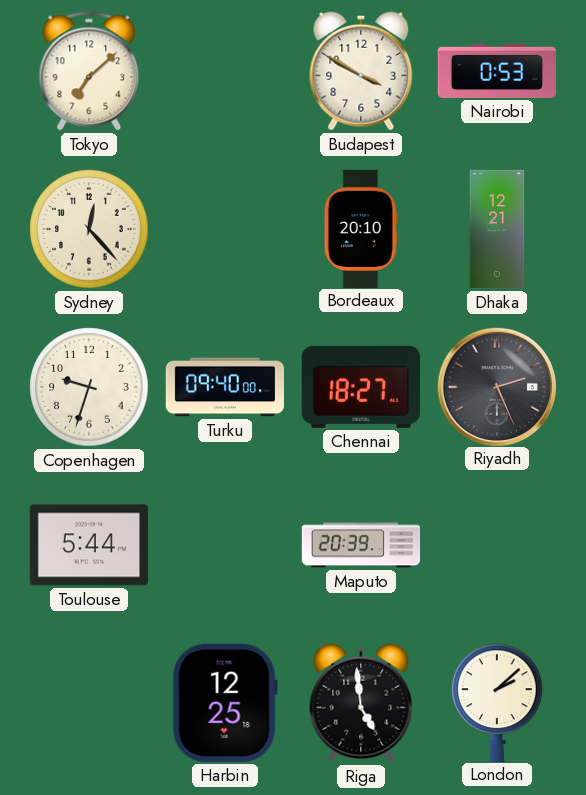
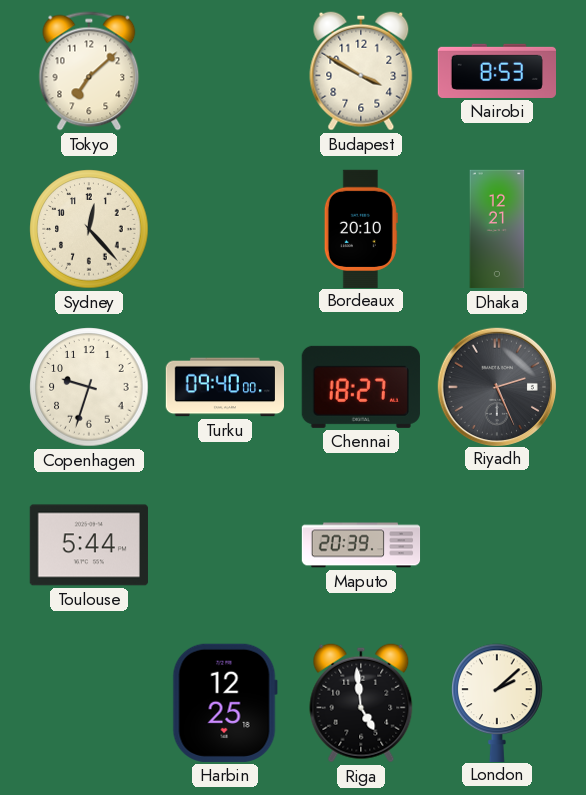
Nairobi: 0:53 -> 8:53
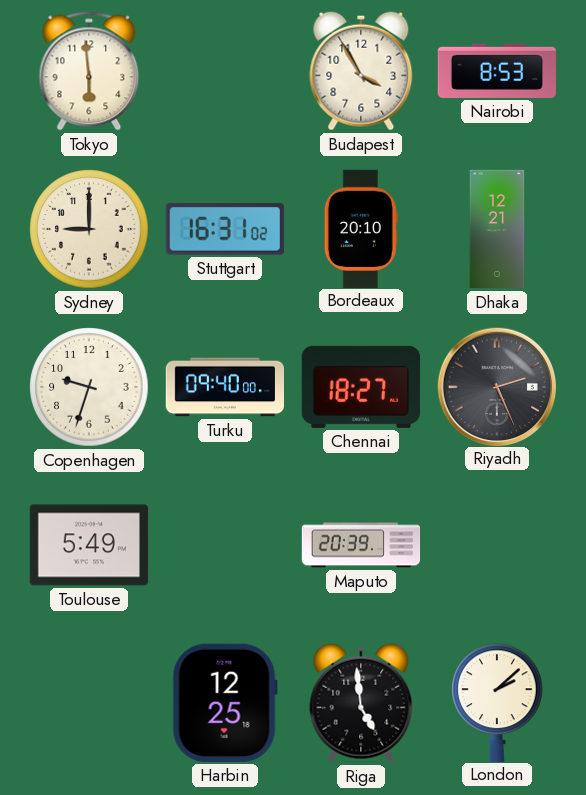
Tokyo: 7:08 -> 5:59
Budapest: 3:50 -> 3:55
Sydney: 12:23 -> 9:00
Stuttgart: none -> 16:31
Toulouse: 5:44 -> 5:49
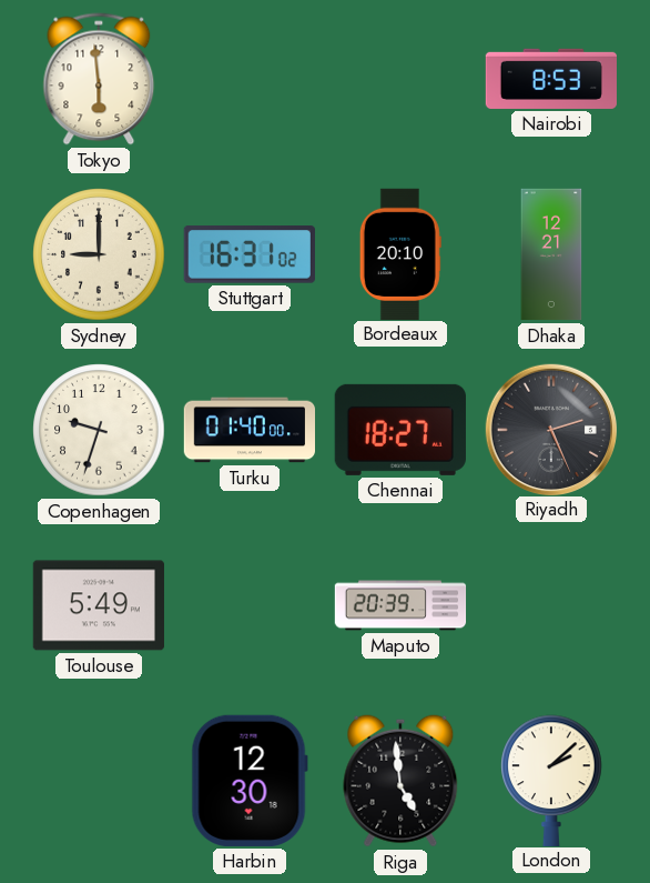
Budapest: 3:55 -> none
Turku: 09:40 -> 01:40
Harbin: 12:25 -> 12:30
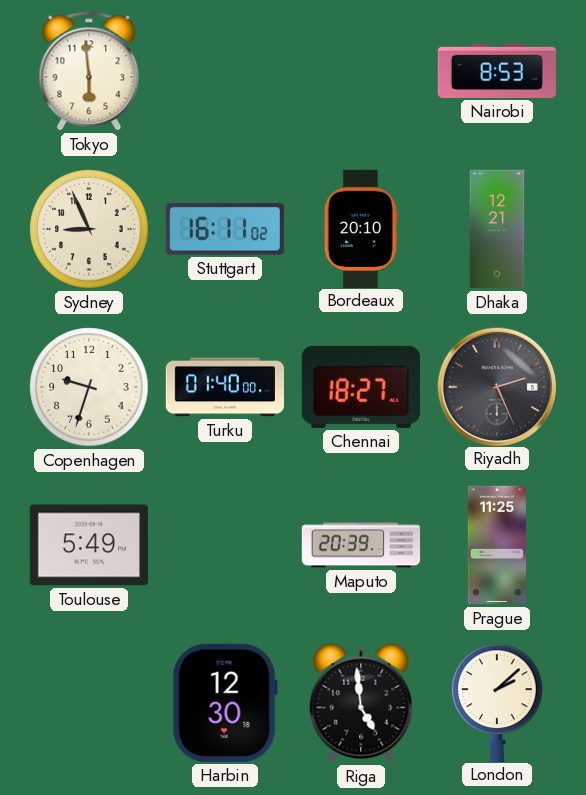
Sydney: 9:00 -> 8:56
Stuttgart: 16:31 -> 16:11
Prague: none -> 11:25
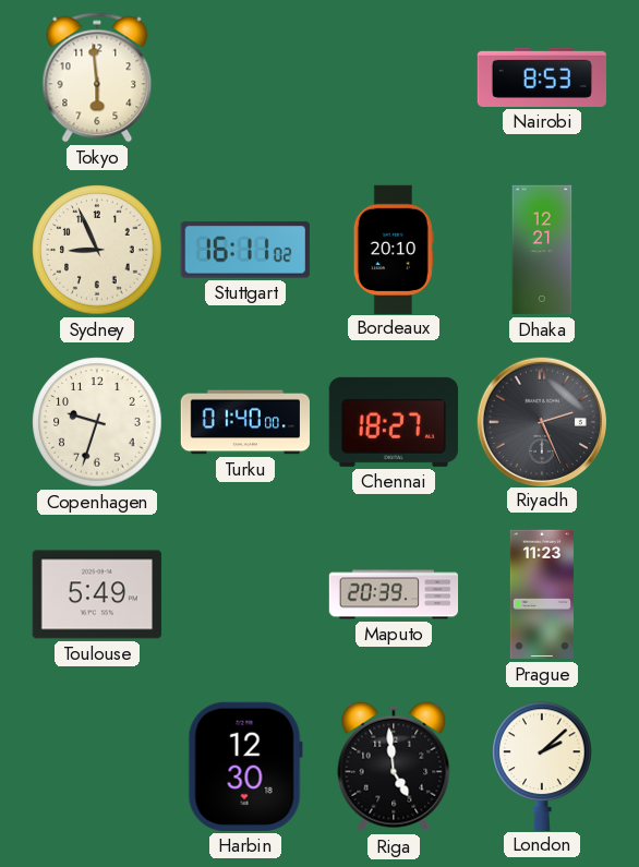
Prague: 11:25 -> 11:23
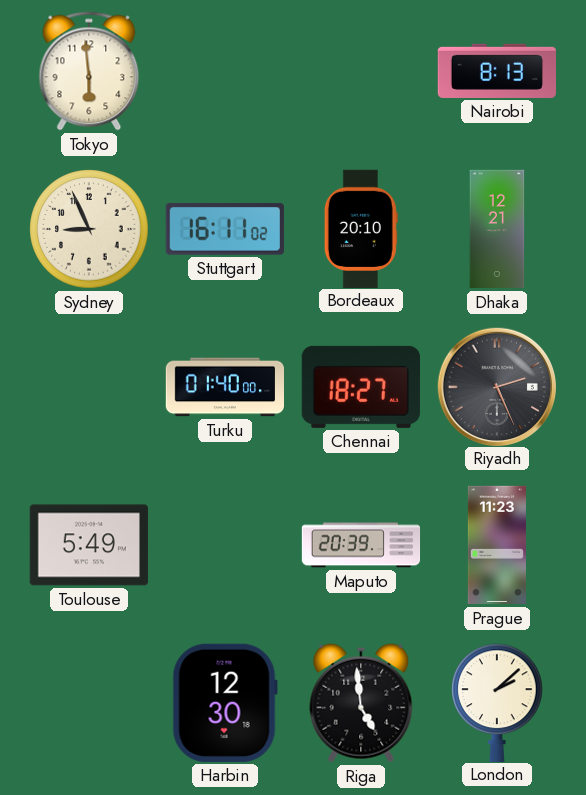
Nairobi: 8:53 -> 8:13
Copenhagen: 9:33 -> none
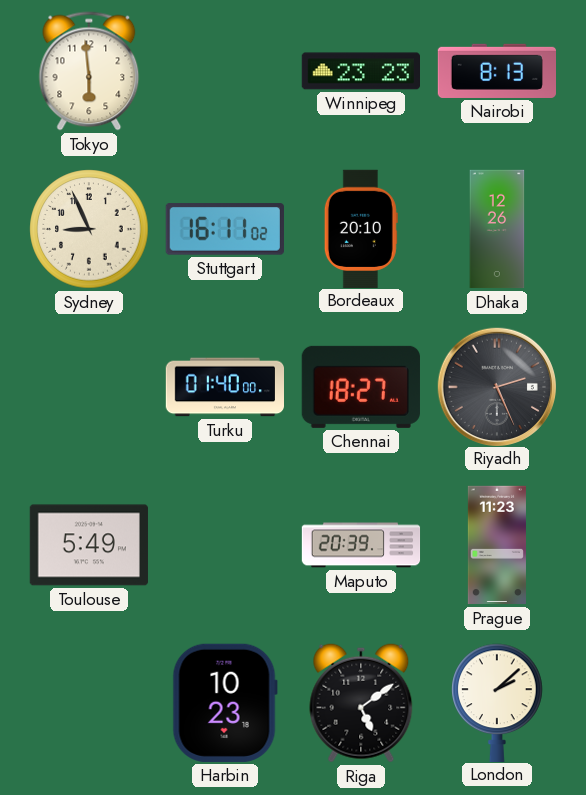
Winnipeg: none -> 23:23
Dhaka: 12:21 -> 12:26
Harbin: 12:30 -> 10:23
Riga: 4:59 -> 5:09
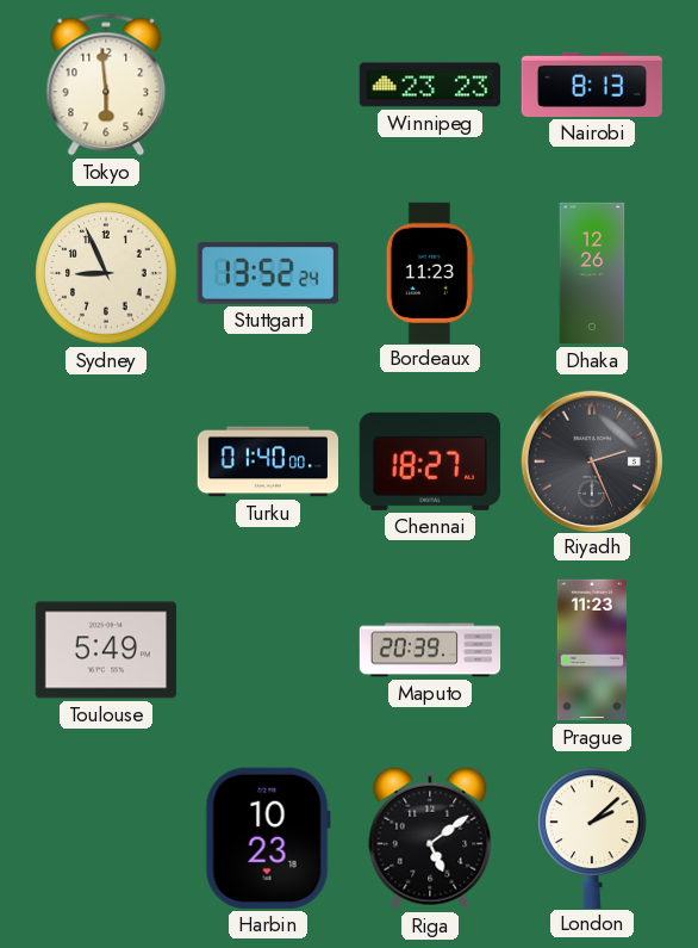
Stuttgart: 16:11 -> 13:52
Bordeaux: 20:10 -> 11:23
